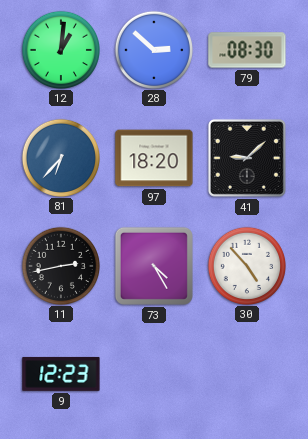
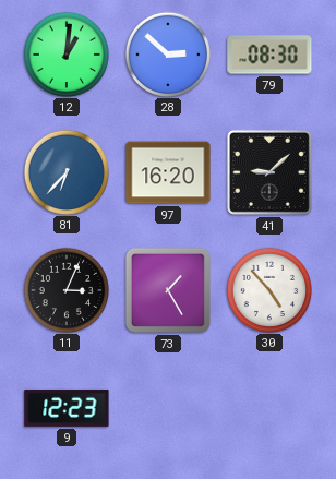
97: 18:20 -> 16:20
11: 2:43 -> 3:04
73: 4:25 -> 1:25
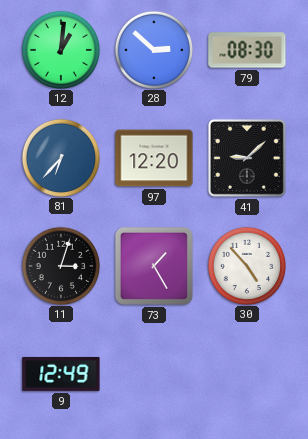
97: 16:20 -> 12:20
11: 3:04 -> 3:03
9: 12:23 -> 12:49
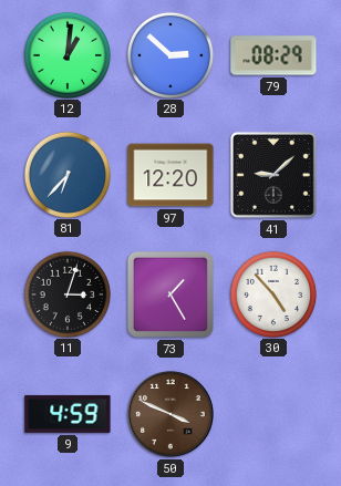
79: 08:30 -> 08:29
9: 12:49 -> 4:59
50: none -> 3:49
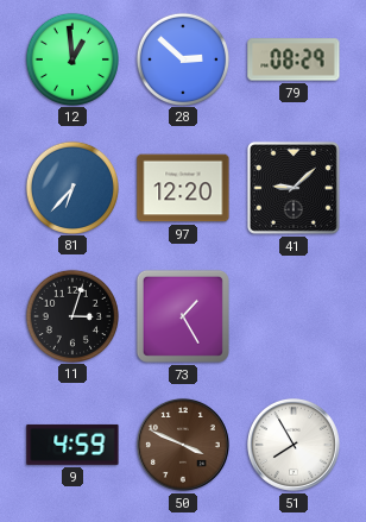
12: 1:01 -> 12:59
30: 4:53 -> none
51: none -> 7:55
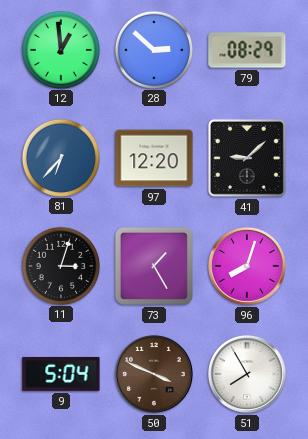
96: none -> 8:03
9: 4:59 -> 5:04
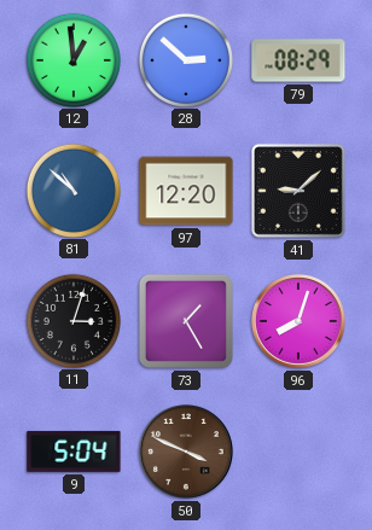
81: 6:37 -> 10:52
51: 7:55 -> none
